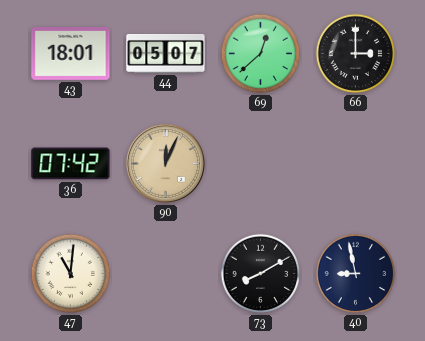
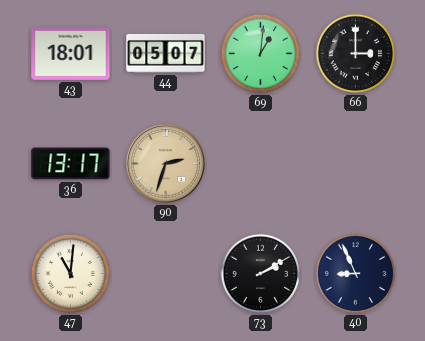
69: 12:38 -> 1:01
36: 07:42 -> 13:17
90: 12:04 -> 2:33
73: 8:10 -> 2:10
40: 8:58 -> 8:56
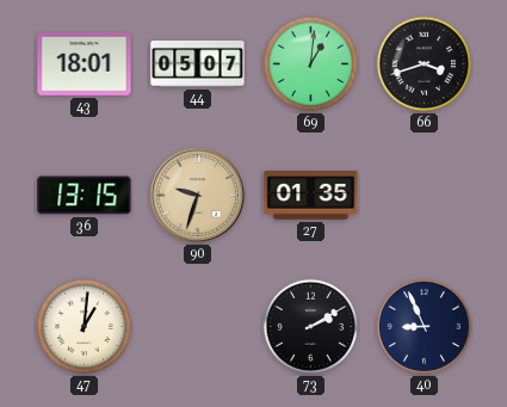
66: 3:00 -> 3:42
36: 13:17 -> 13:15
90: 2:33 -> 9:33
27: none -> 01:35
47: 11:01 -> 1:01
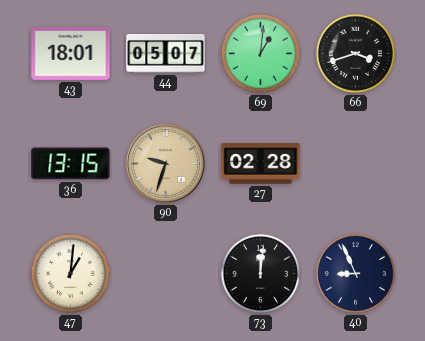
27: 01:35 -> 02:28
73: 2:10 -> 12:01
